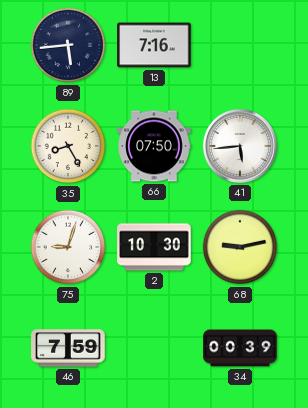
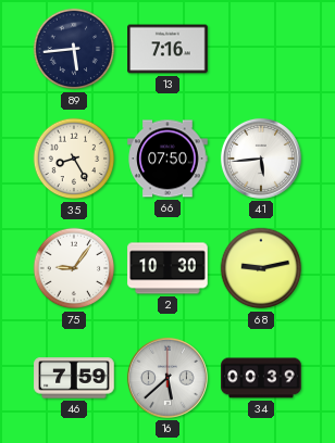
75: 9:03 -> 9:06
16: none -> 5:38
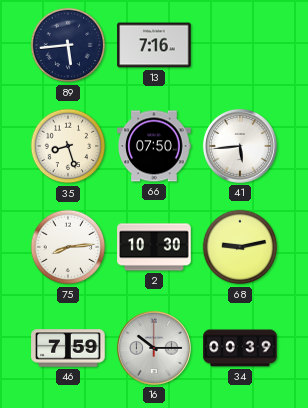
35: 8:25 -> 8:27
75: 9:06 -> 8:14
16: 5:38 -> 10:15
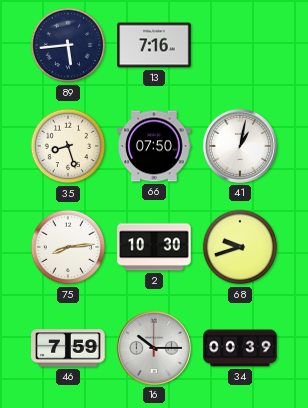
41: 5:44 -> 1:02
68: 9:13 -> 9:42
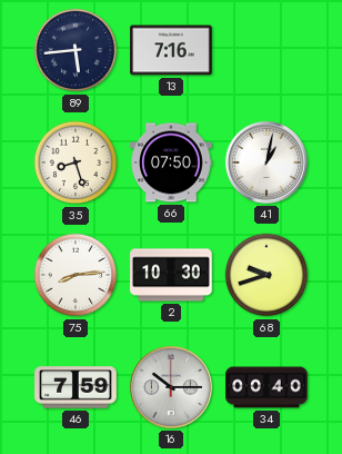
34: 00:39 -> 00:40
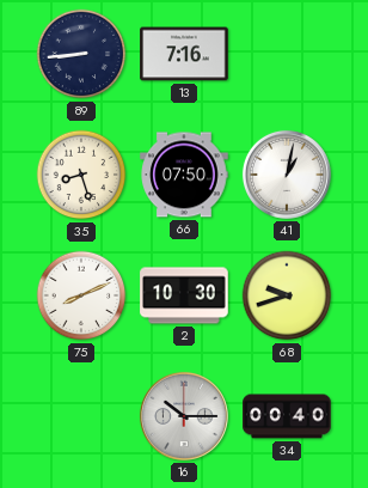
89: 5:44 -> 8:44
75: 8:14 -> 8:11
46: 7:59 -> none
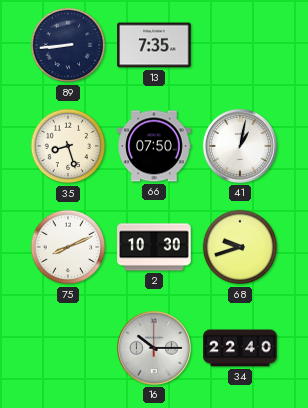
13: 7:16 -> 7:35
34: 00:40 -> 22:40
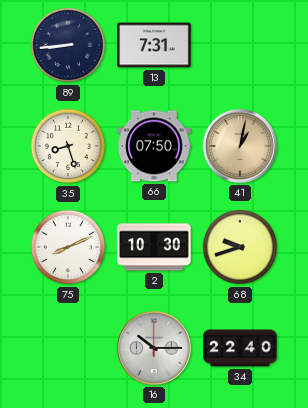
13: 7:35 -> 7:31
41 dial: white -> champagne
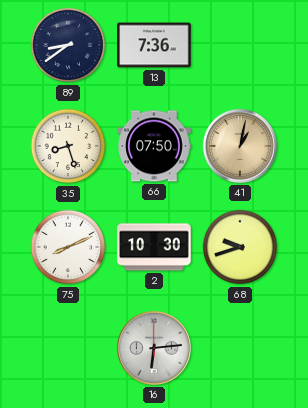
89: 8:44 -> 8:39
13: 7:31 -> 7:36
16: 10:15 -> 6:14
34: 22:40 -> none
